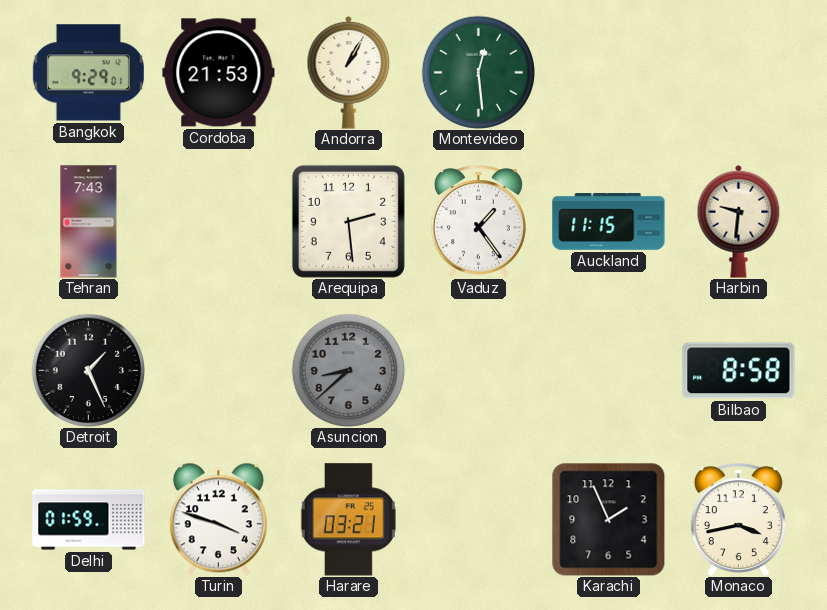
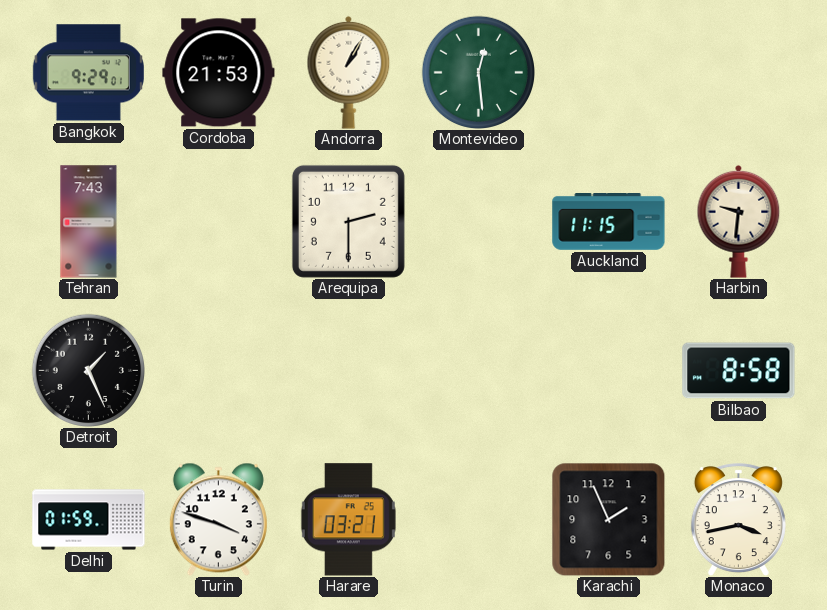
Arequipa: 2:29 -> 2:30
Vaduz: 1:24 -> none
Asuncion: 8:38 -> none
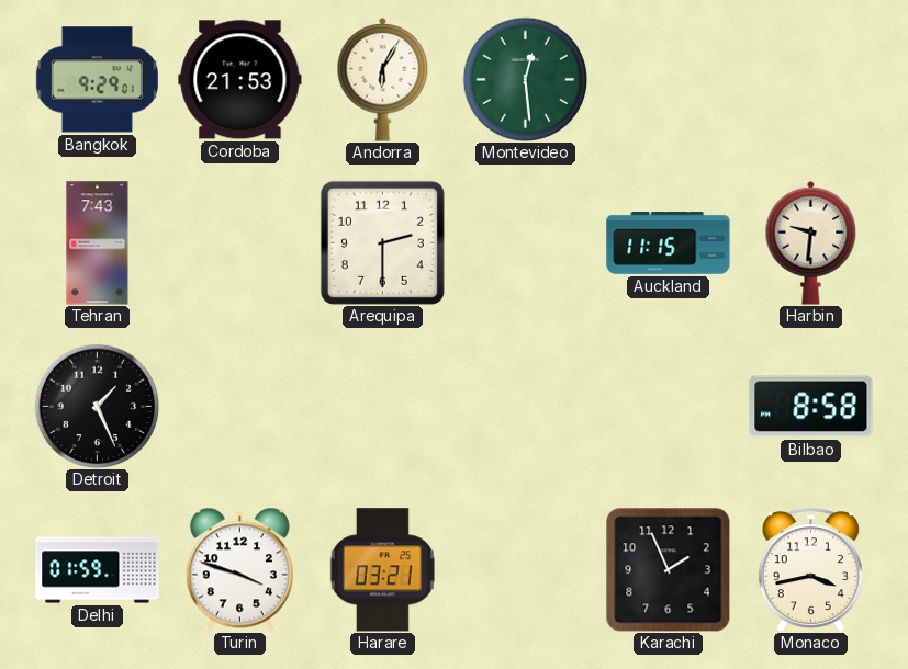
Andorra: 1:05 -> 6:05
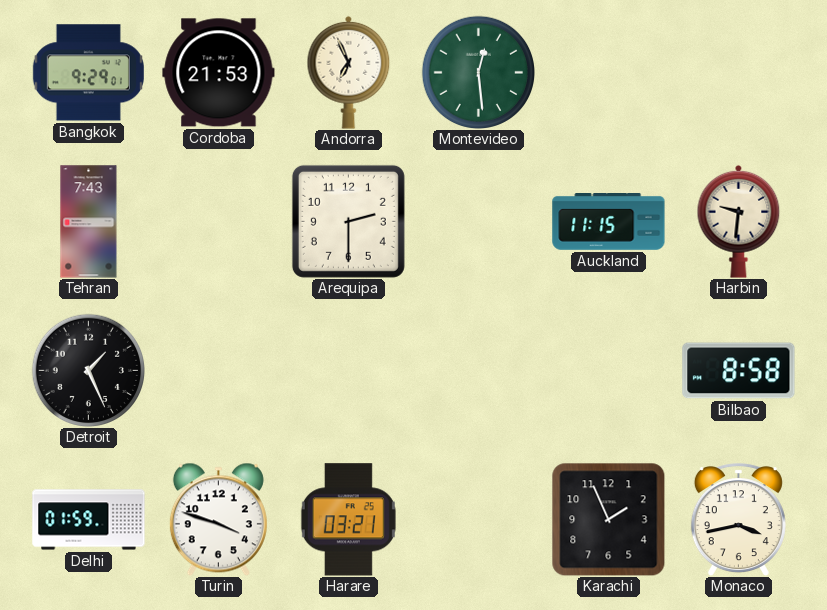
Andorra: 6:05 -> 6:56
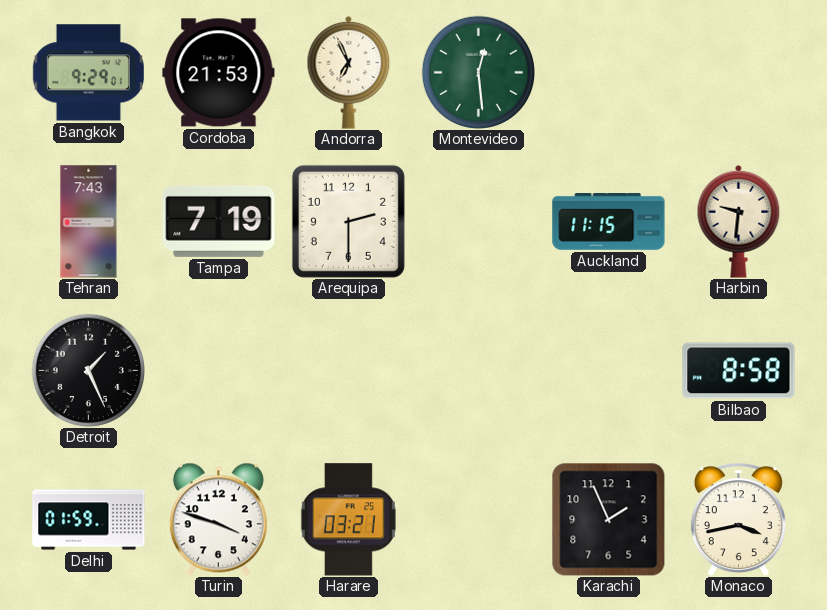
Tampa: none -> 7:19
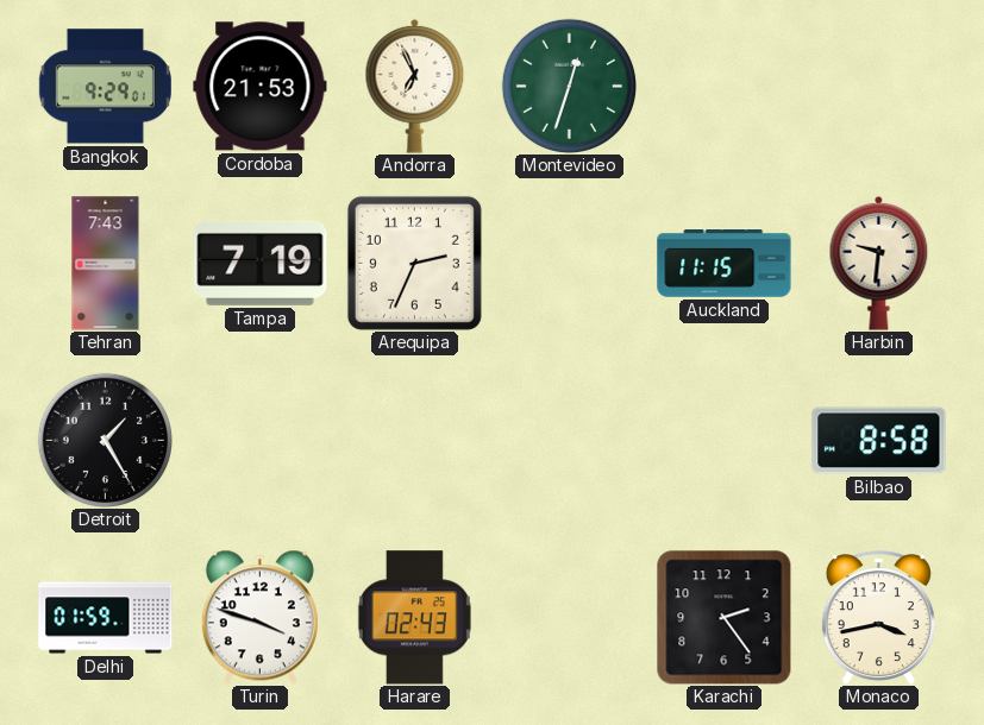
Montevideo: 12:29 -> 12:33
Arequipa: 2:30 -> 2:34
Detroit: 1:26 -> 1:25
Harare: 03:21 -> 02:43
Karachi: 1:56 -> 2:24
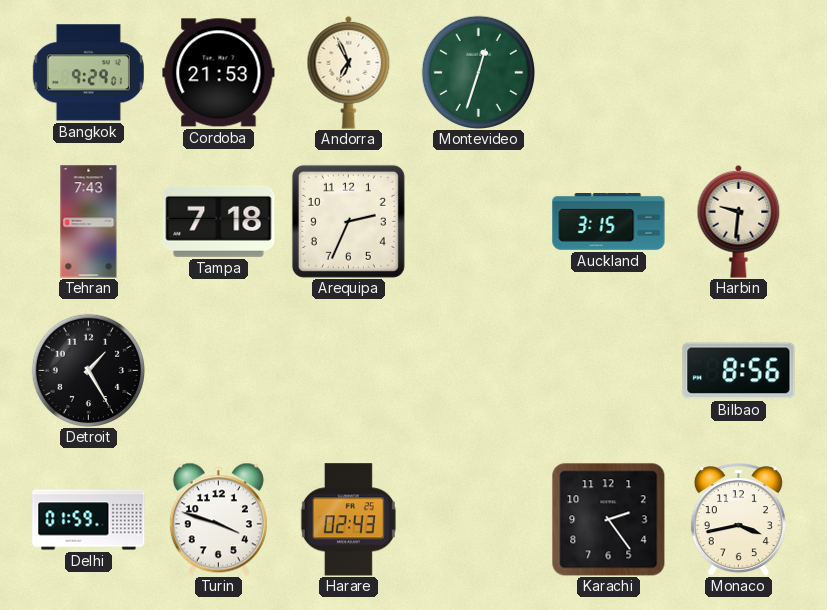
Tampa: 7:19 -> 7:18
Auckland: 11:15 -> 3:15
Bilbao: 8:58 -> 8:56
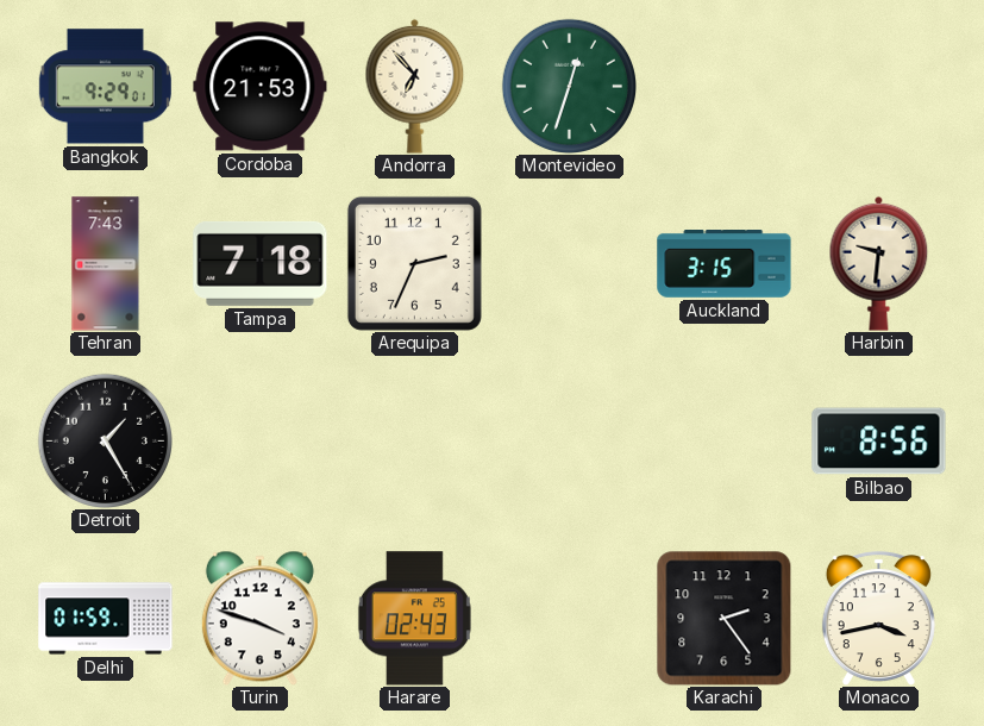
Andorra: 6:56 -> 6:53
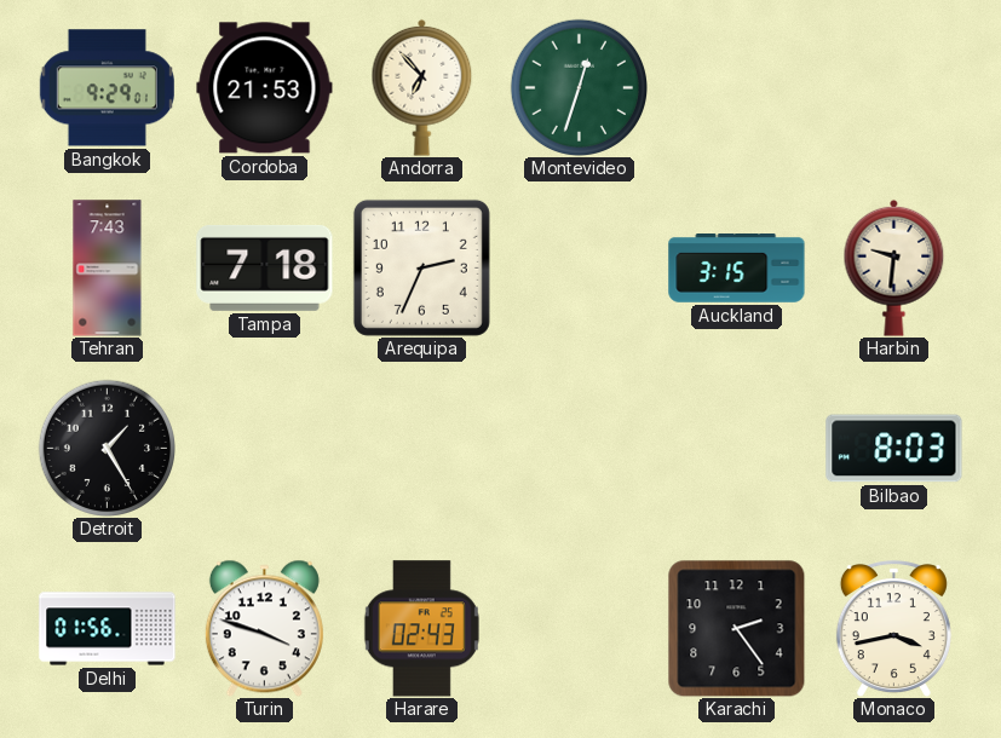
Bilbao: 8:56 -> 8:03
Delhi: 01:59 -> 01:56
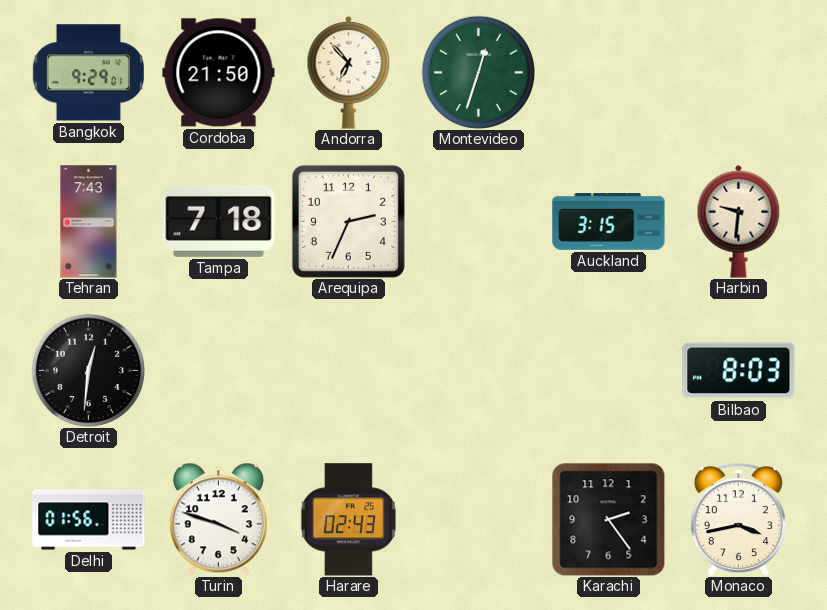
Cordoba: 21:53 -> 21:50
Detroit: 1:25 -> 12:31
